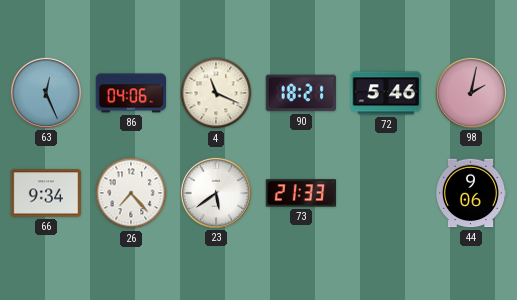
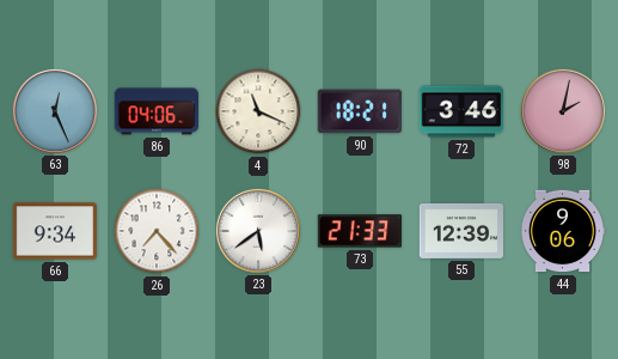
72: 5:46 -> 3:46
55: none -> 12:39
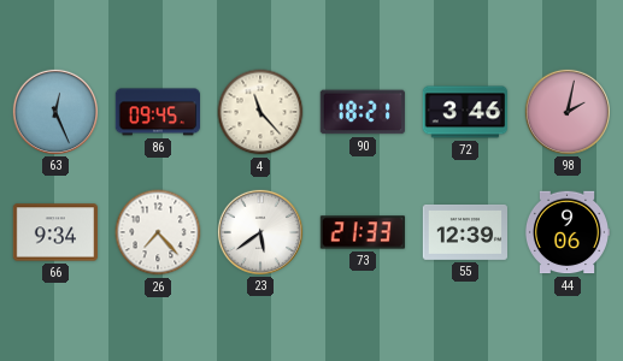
86: 04:06 -> 09:45
4: 11:19 -> 11:23
